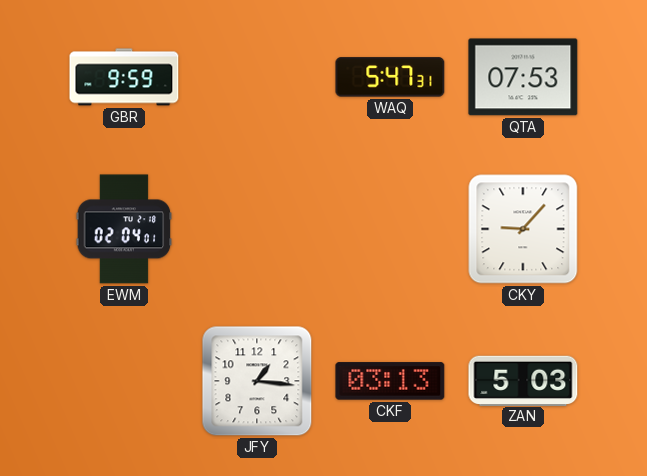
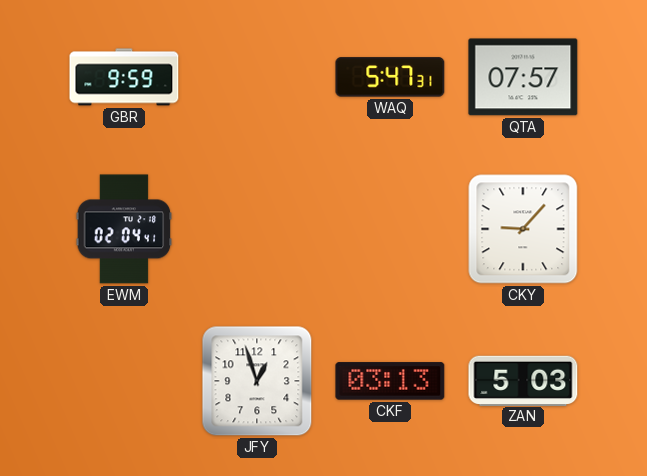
QTA: 07:53 -> 07:57
EWM: 02:04:01 -> 02:04:41
JFY: 1:16 -> 12:57
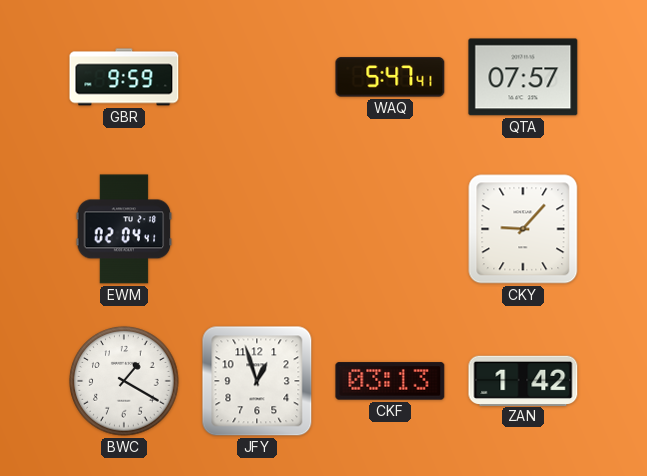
WAQ: 5:47:31 -> 5:47:41
BWC: none -> 1:20
ZAN: 5:03 -> 1:42
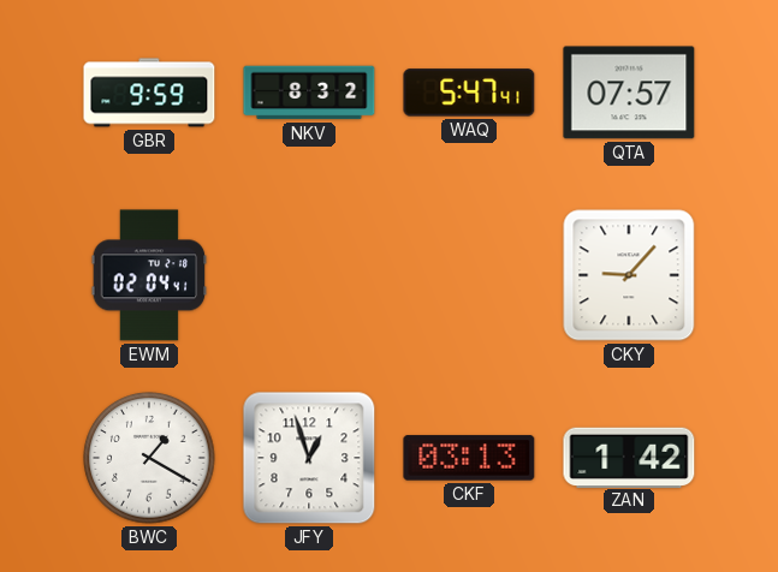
NKV: none -> 8:32
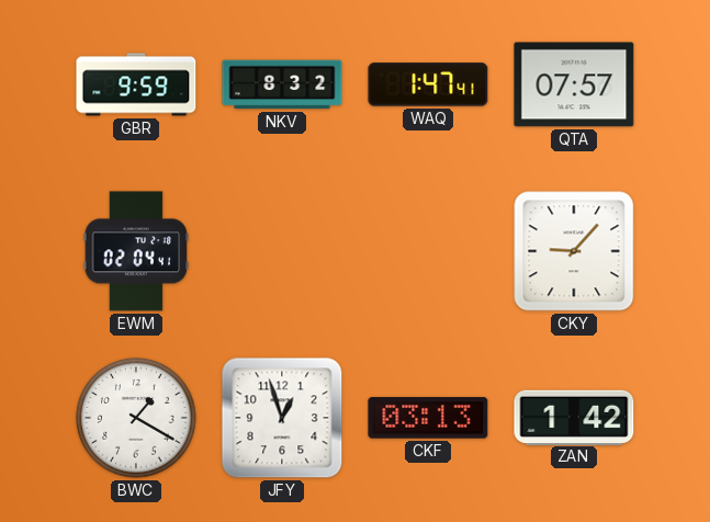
WAQ: 5:47 -> 1:47
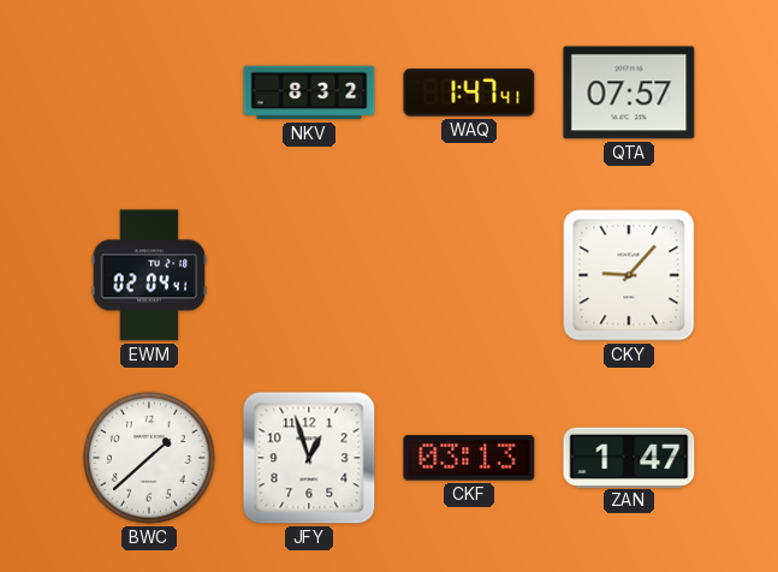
GBR: 9:59 -> none
BWC: 1:20 -> 1:38
ZAN: 1:42 -> 1:47
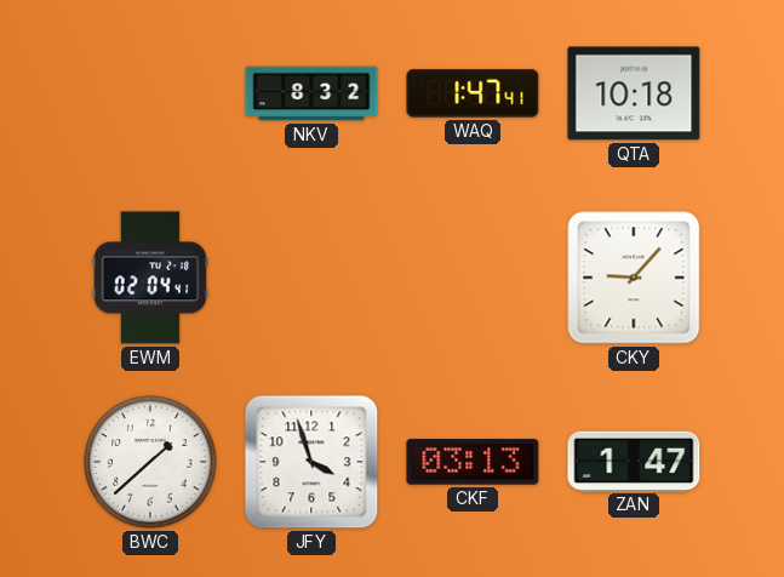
QTA: 07:57 -> 10:18
JFY: 12:57 -> 3:57
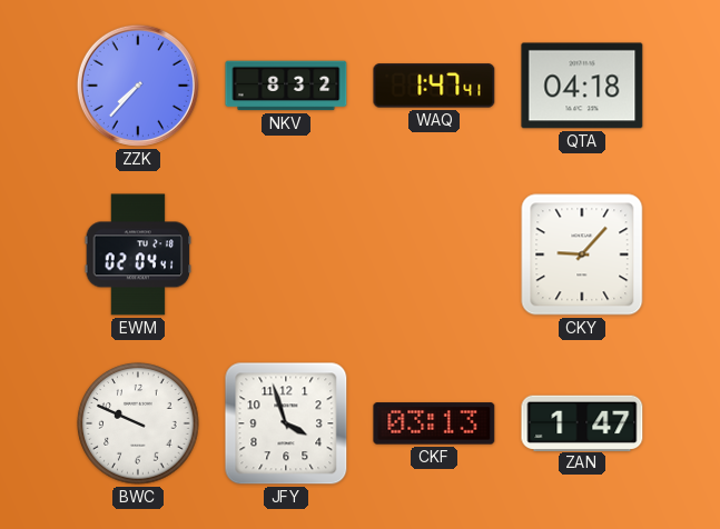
ZZK: none -> 7:37
QTA: 10:18 -> 04:18
BWC: 1:38 -> 9:49
